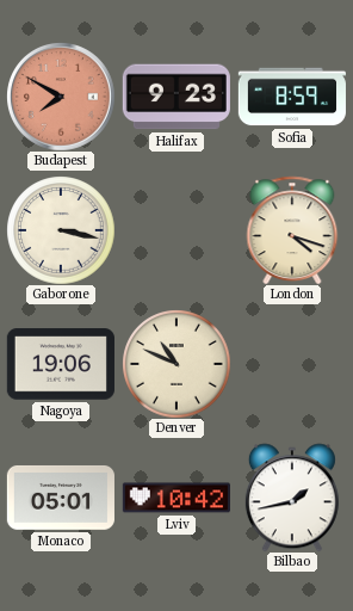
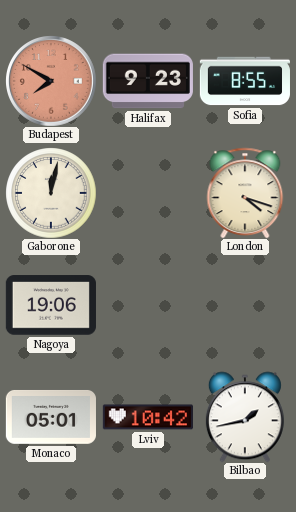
Sofia: 8:59 -> 8:55
Gaborone: 3:17 -> 12:02
Denver: 10:49 -> none
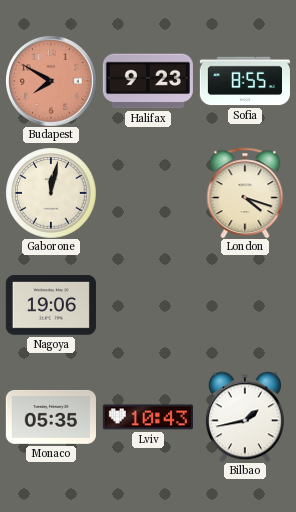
Monaco: 05:01 -> 05:35
Lviv: 10:42 -> 10:43
